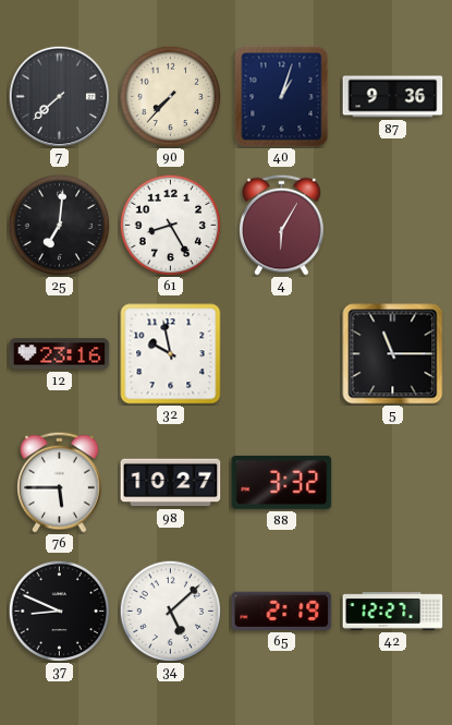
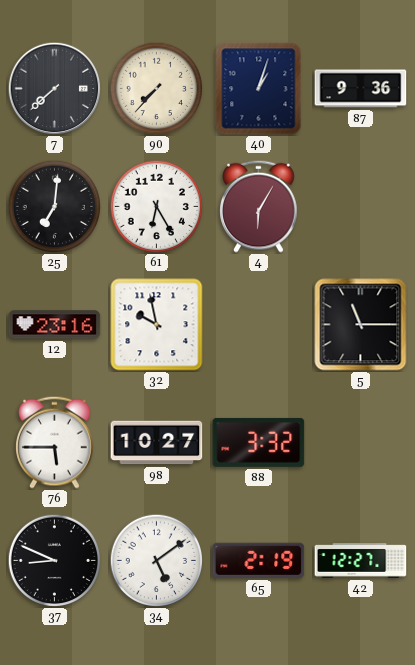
61: 8:25 -> 6:25
34: 5:08 -> 5:09
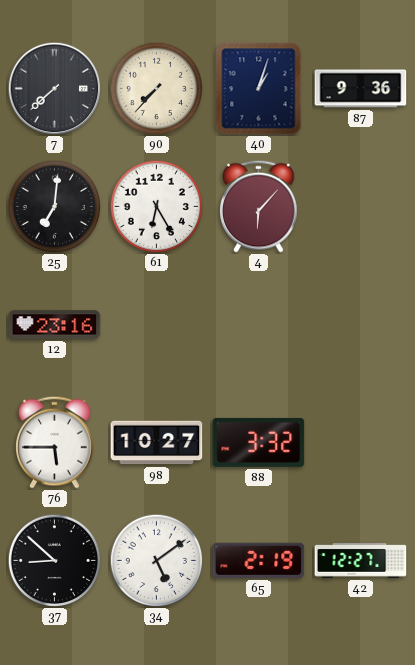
4: 6:05 -> 6:07
32: 9:58 -> none
5: 11:15 -> none
37: 8:49 -> 8:52
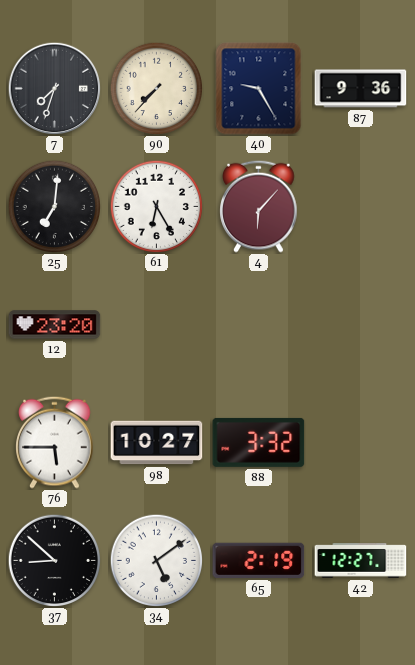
7: 7:38 -> 7:33
40: 1:03 -> 9:25
12: 23:16 -> 23:20
